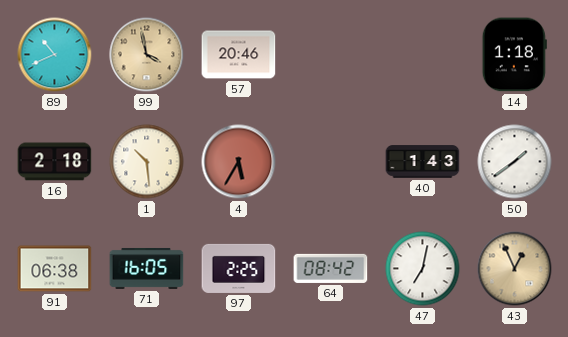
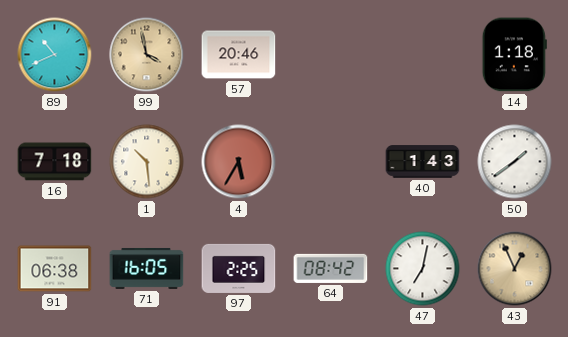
16: 2:18 -> 7:18
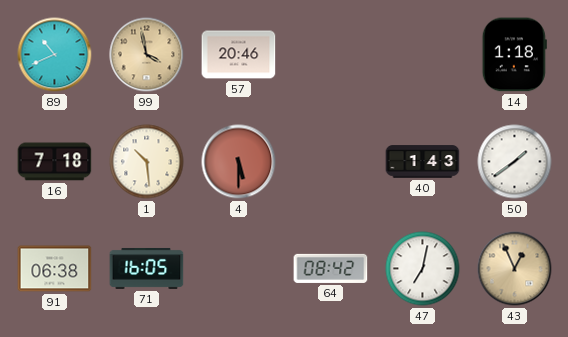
4: 5:35 -> 5:30
97: 2:25 -> none
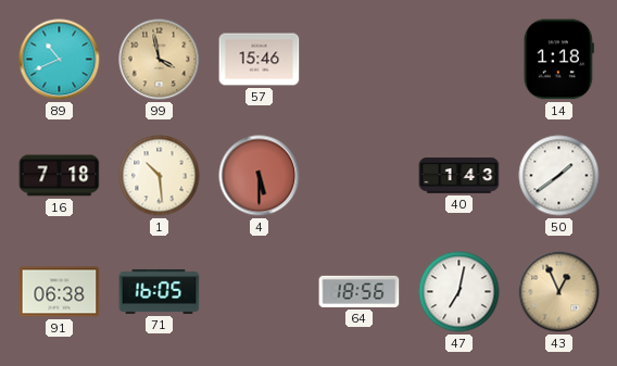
57: 20:46 -> 15:46
64: 08:42 -> 18:56
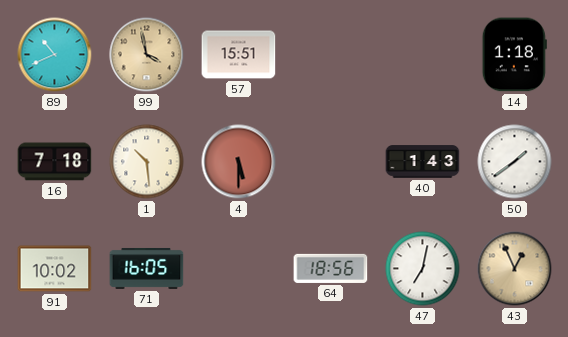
57: 15:46 -> 15:51
91: 06:38 -> 10:02
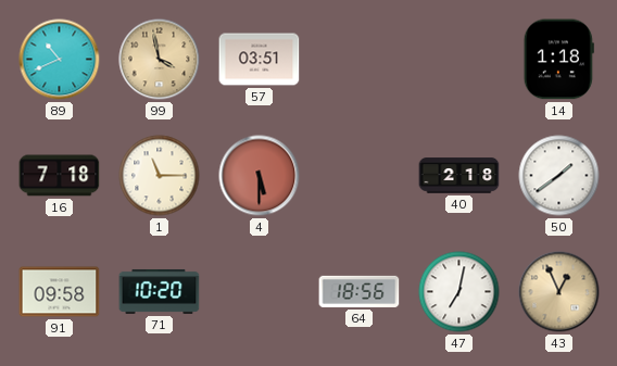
57: 15:51 -> 03:51
1: 10:29 -> 11:15
40: 1:43 -> 2:18
91: 10:02 -> 09:58
71: 16:05 -> 10:20
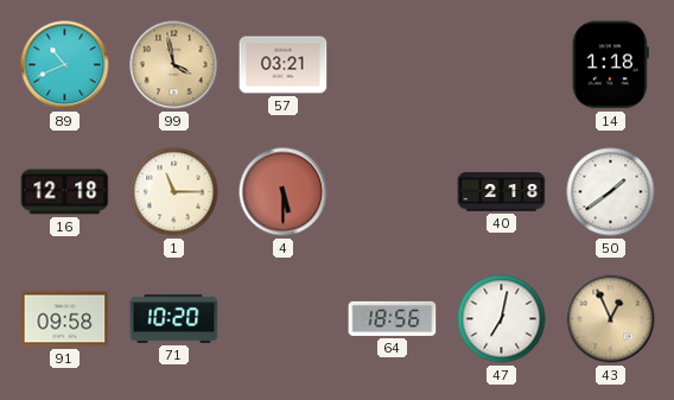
57: 03:51 -> 03:21
16: 7:18 -> 12:18
